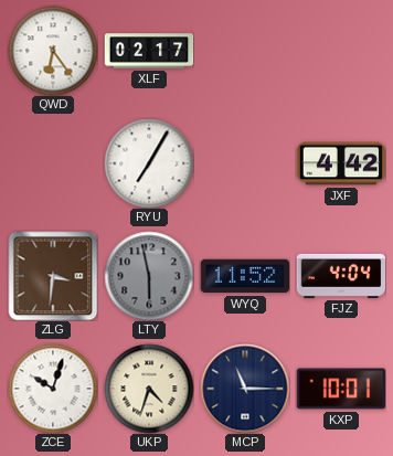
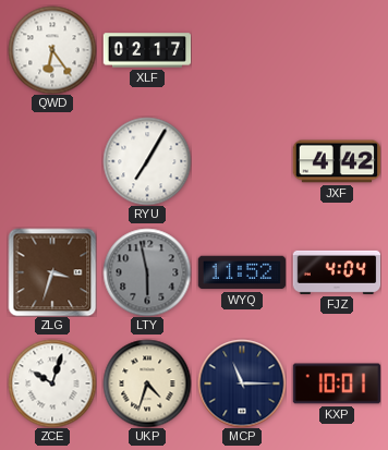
ZLG: 3:31 -> 3:33
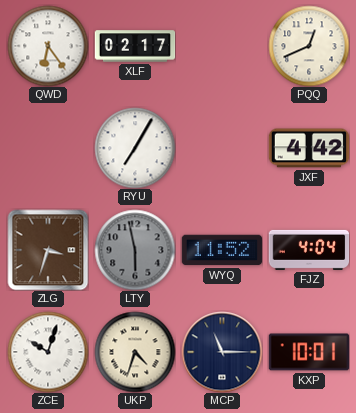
PQQ: none -> 12:41
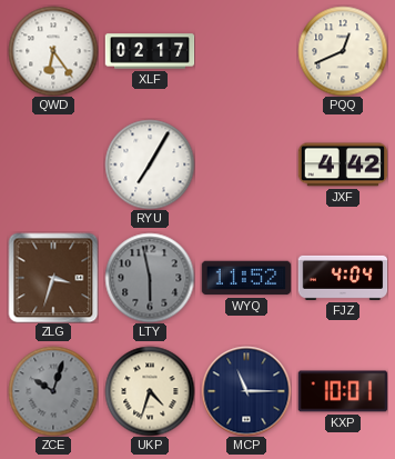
ZCE dial: white -> grey
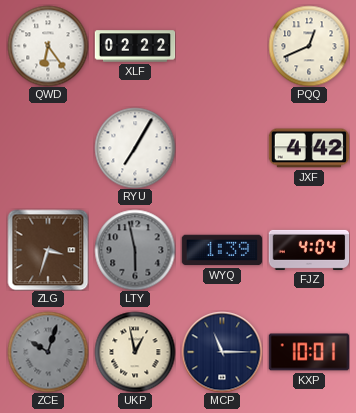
XLF: 02:17 -> 02:22
WYQ: 11:52 -> 1:39
UKP: 4:33 -> 12:58
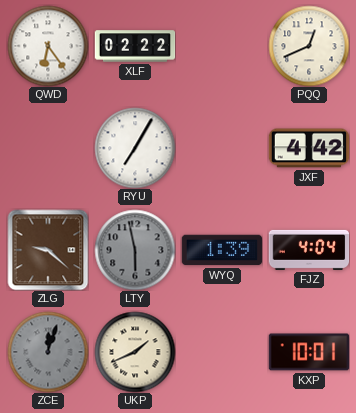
ZLG: 3:33 -> 9:22
ZCE: 10:03 -> 12:03
UKP: 12:58 -> 1:41
MCP: 11:15 -> none
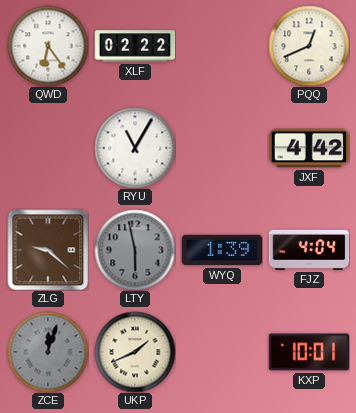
RYU: 7:05 -> 11:05
